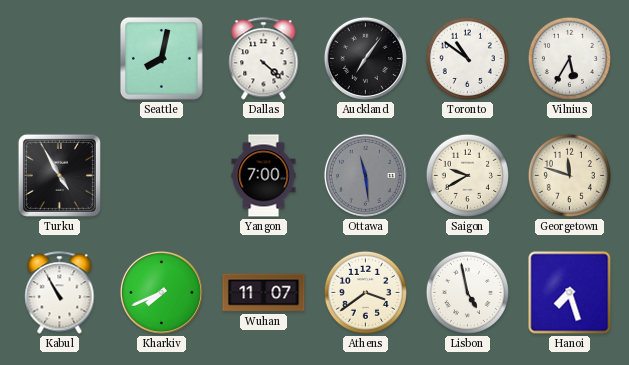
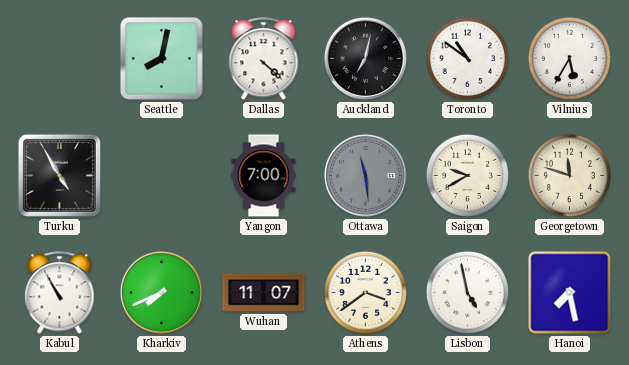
Auckland: 7:06 -> 7:02
Hanoi: 7:27 -> 7:28
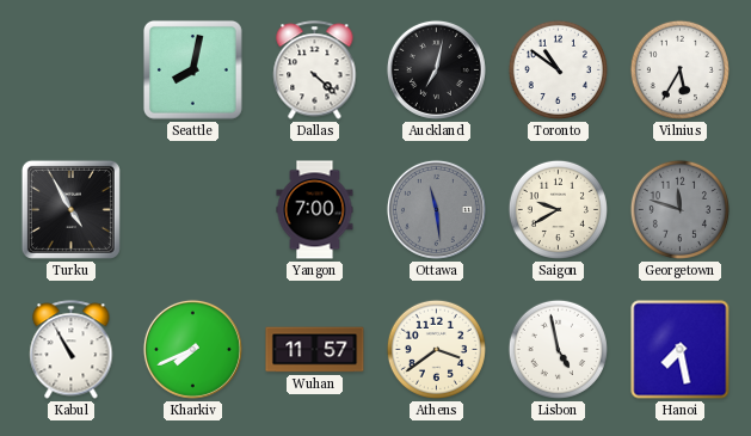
Georgetown dial: cream -> grey
Wuhan: 11:07 -> 11:57
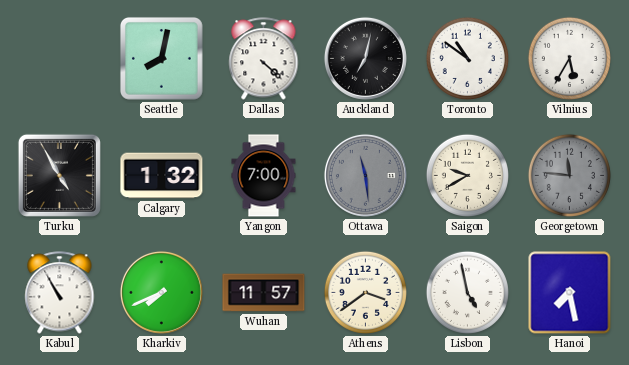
Calgary: none -> 1:32
Georgetown: 11:48 -> 11:46
